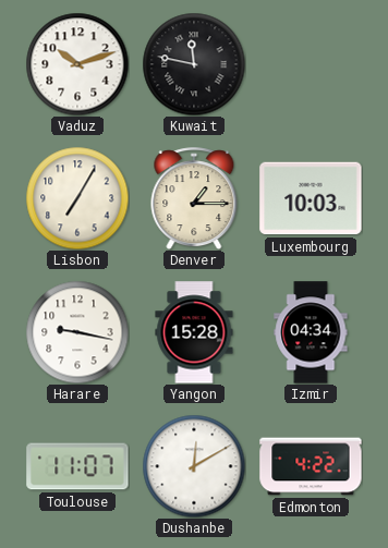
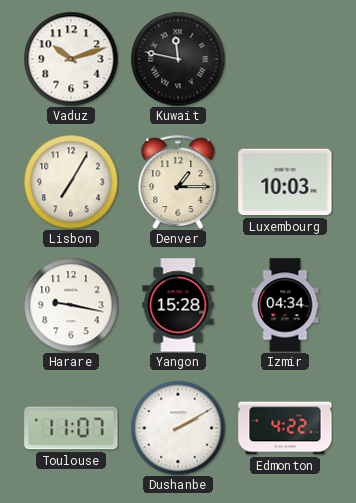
Dushanbe: 12:10 -> 2:10
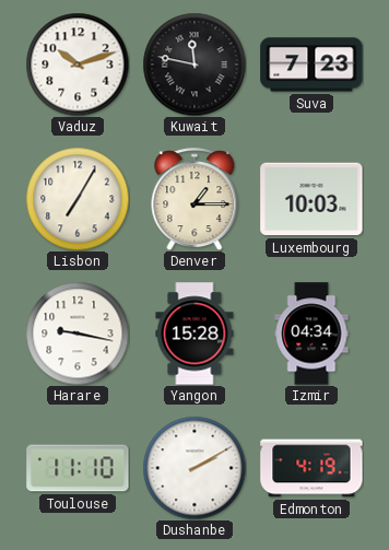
Suva: none -> 7:23
Toulouse: 11:07 -> 11:10
Edmonton: 4:22 -> 4:19
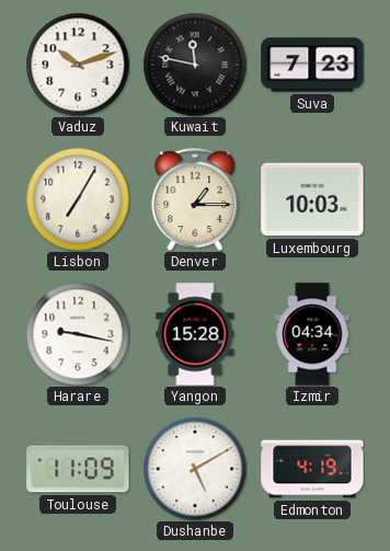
Toulouse: 11:10 -> 11:09
Dushanbe: 2:10 -> 5:10
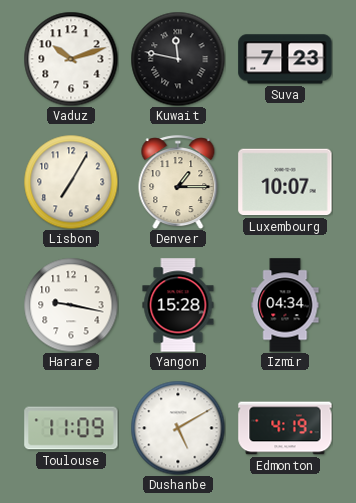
Luxembourg: 10:03 -> 10:07
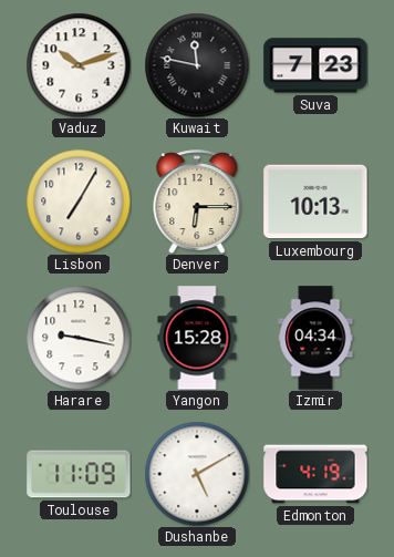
Denver: 1:15 -> 6:15
Luxembourg: 10:07 -> 10:13
